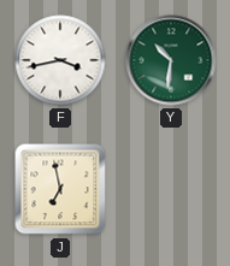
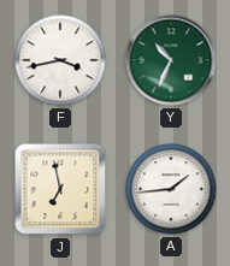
Y: 10:31 -> 10:34
A: none -> 1:44
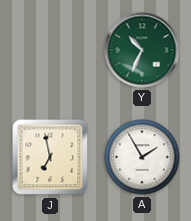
F: 3:43 -> none
A: 1:44 -> 1:55
